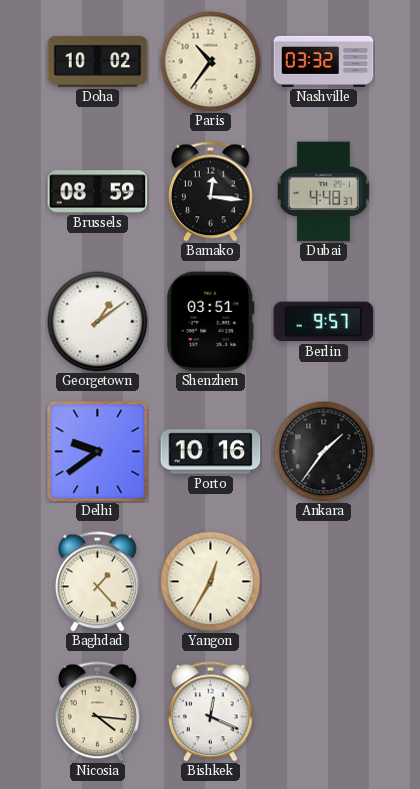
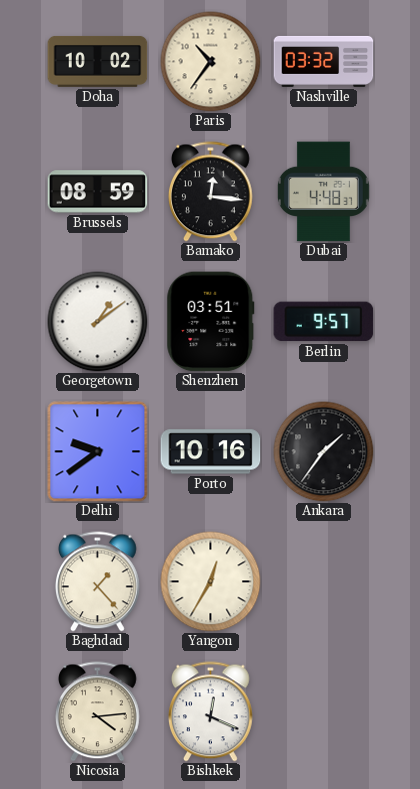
Nicosia: 4:16 -> 4:14
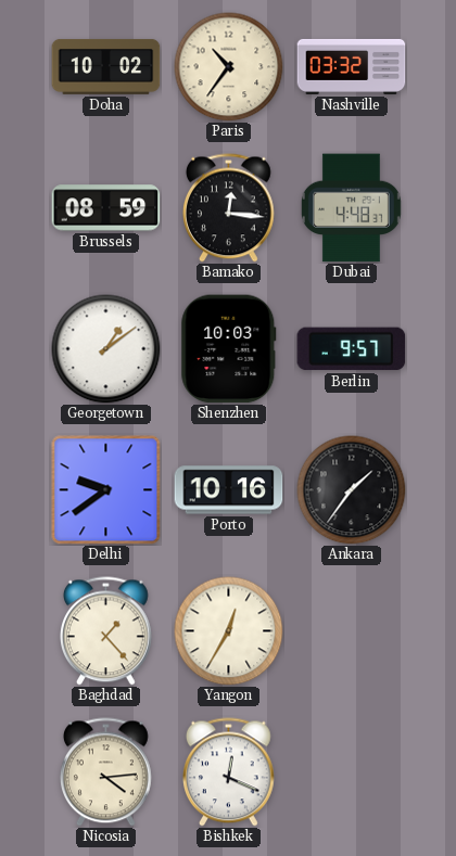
Shenzhen: 03:51 -> 10:03
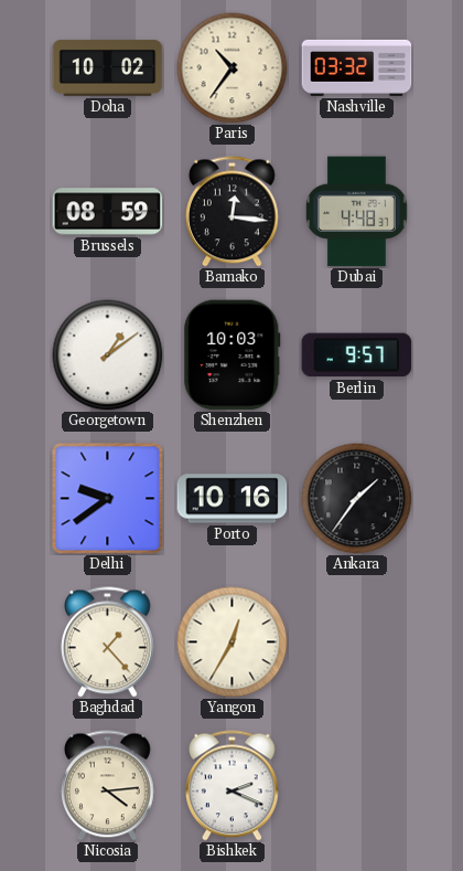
Bishkek: 12:19 -> 2:19
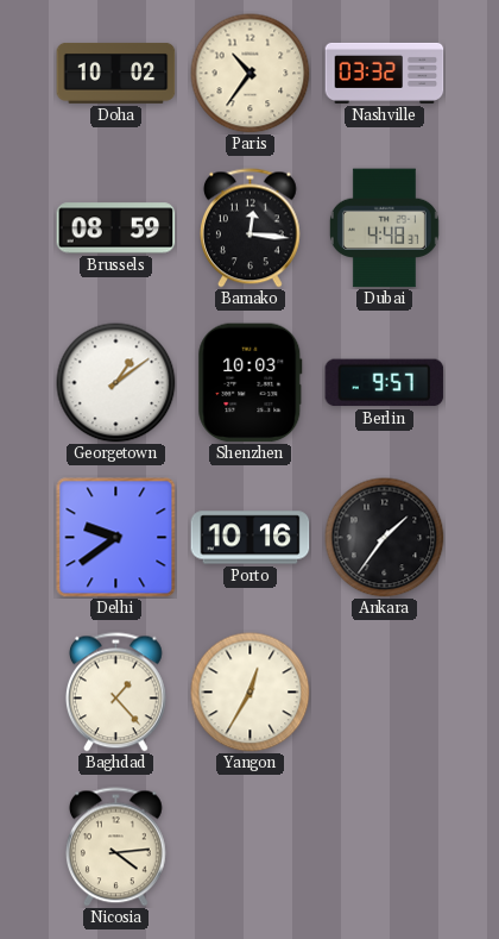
Bishkek: 2:19 -> none
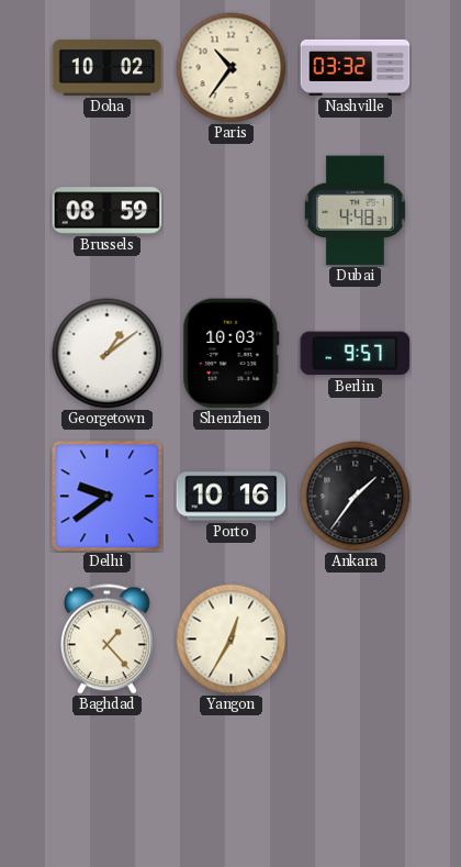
Bamako: 12:16 -> none
Nicosia: 4:14 -> none
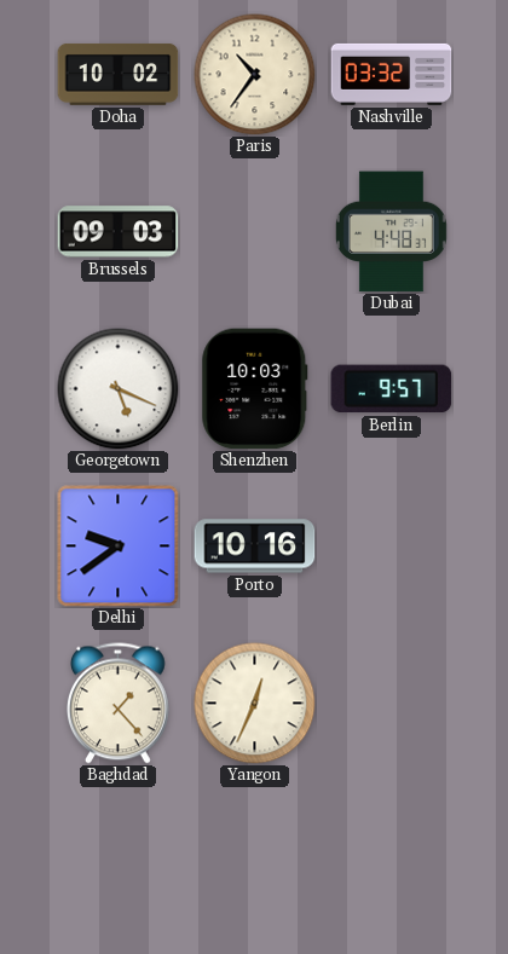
Brussels: 08:59 -> 09:03
Georgetown: 1:09 -> 5:19
Ankara: 1:36 -> none
Yangon: 12:35 -> 12:34
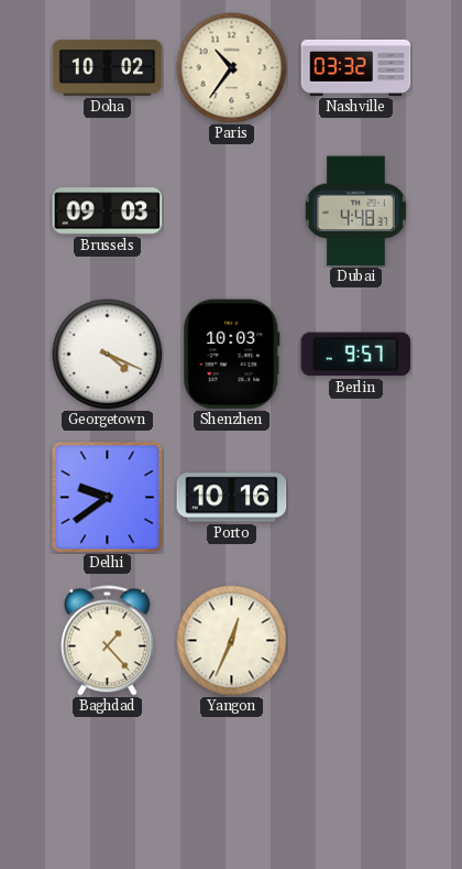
Georgetown: 5:19 -> 4:19
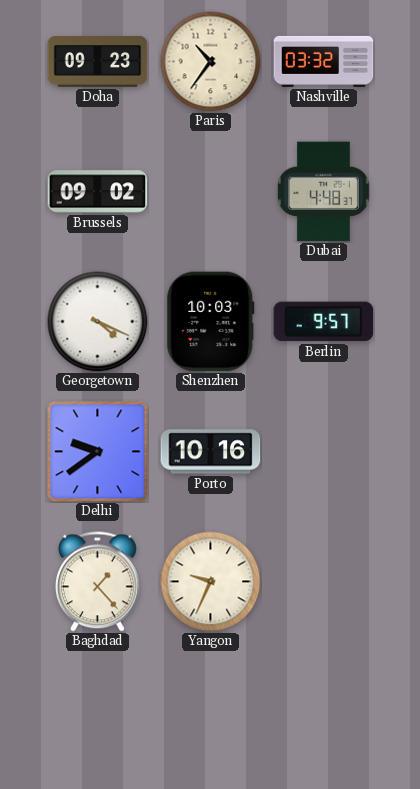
Doha: 10:02 -> 09:23
Brussels: 09:03 -> 09:02
Yangon: 12:34 -> 9:34
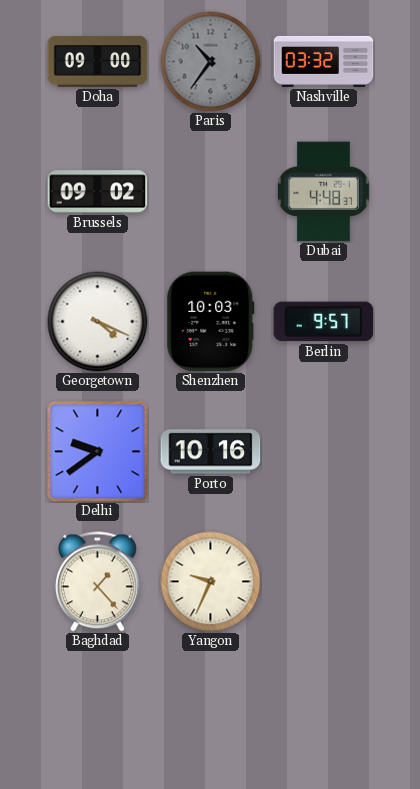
Doha: 09:23 -> 09:00
Paris dial: cream -> grey
